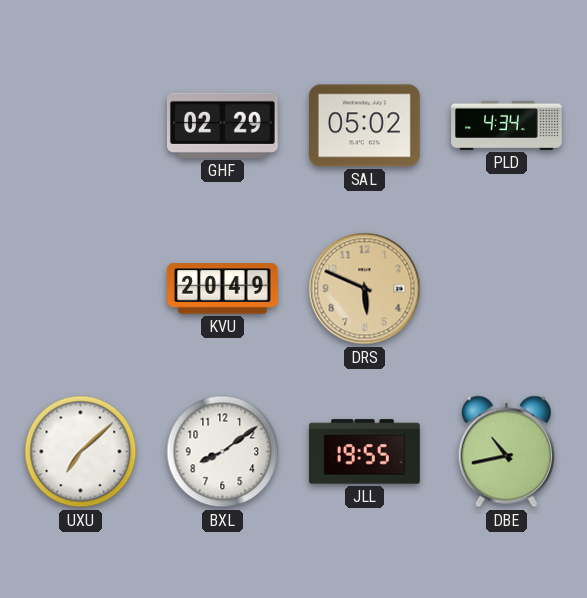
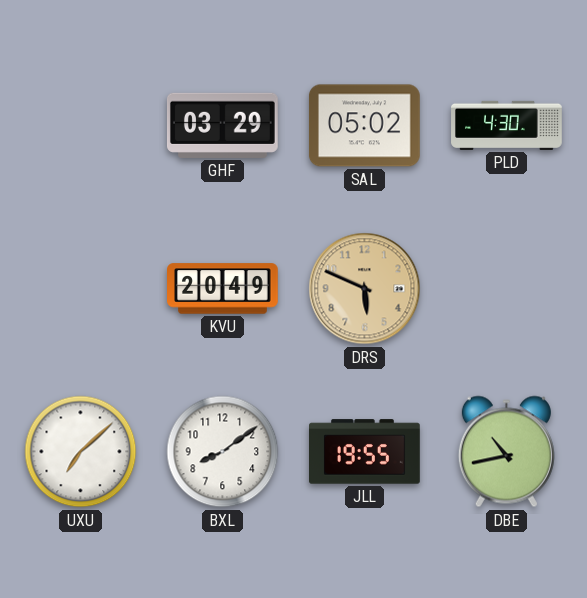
GHF: 02:29 -> 03:29
PLD: 4:34 -> 4:30
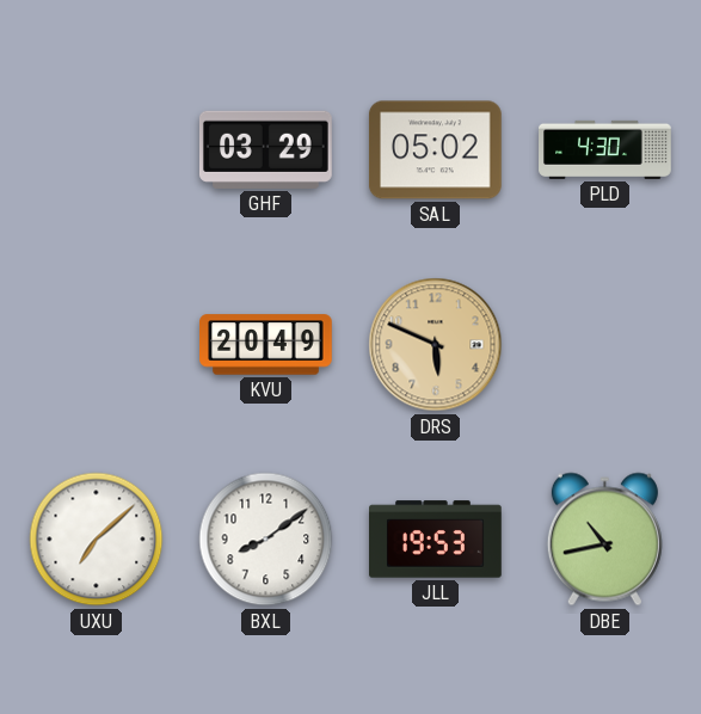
JLL: 19:55 -> 19:53
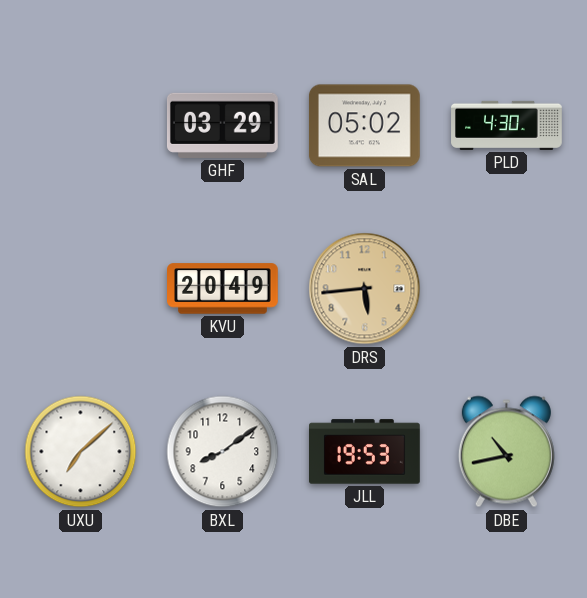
DRS: 5:49 -> 5:44
